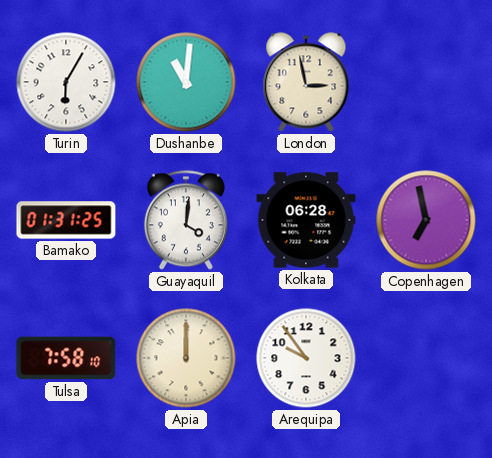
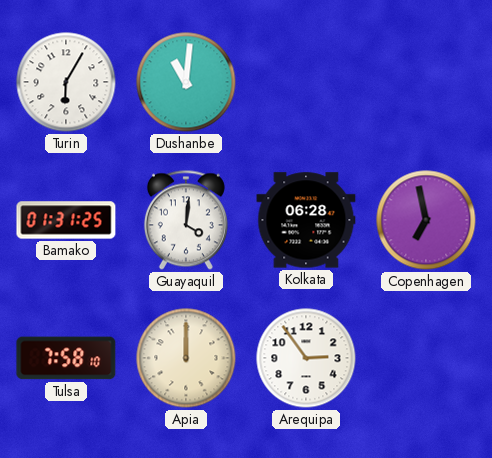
London: 2:58 -> none
Arequipa: 9:54 -> 2:54
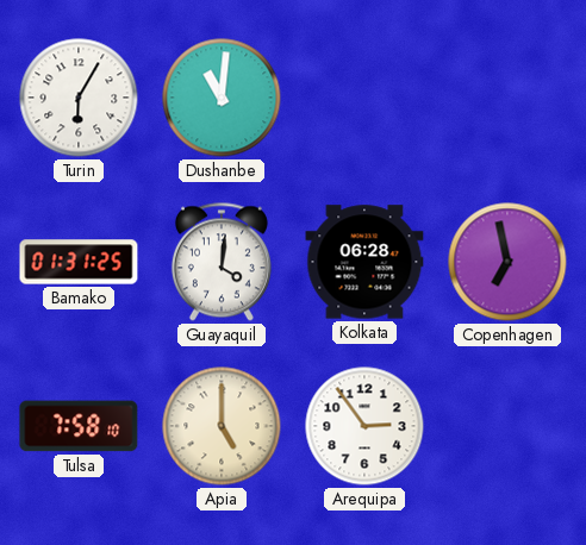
Apia: 12:00 -> 5:00
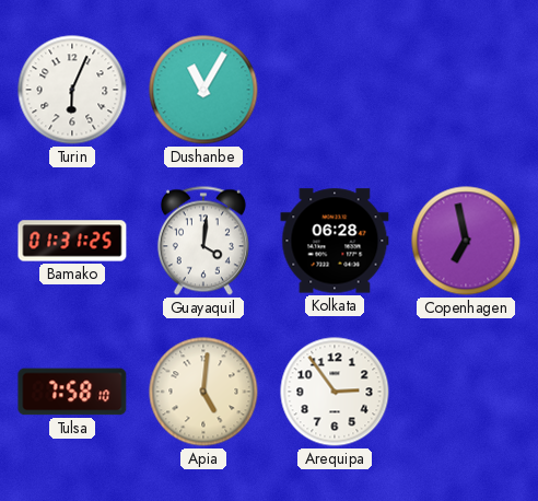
Turin: 6:05 -> 6:04
Dushanbe: 11:01 -> 11:05
Apia: 5:00 -> 5:01
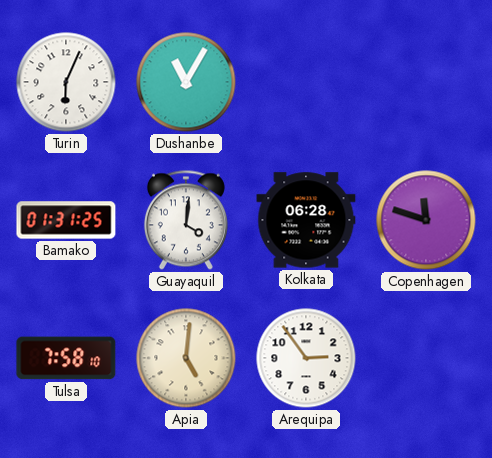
Copenhagen: 6:58 -> 11:48
